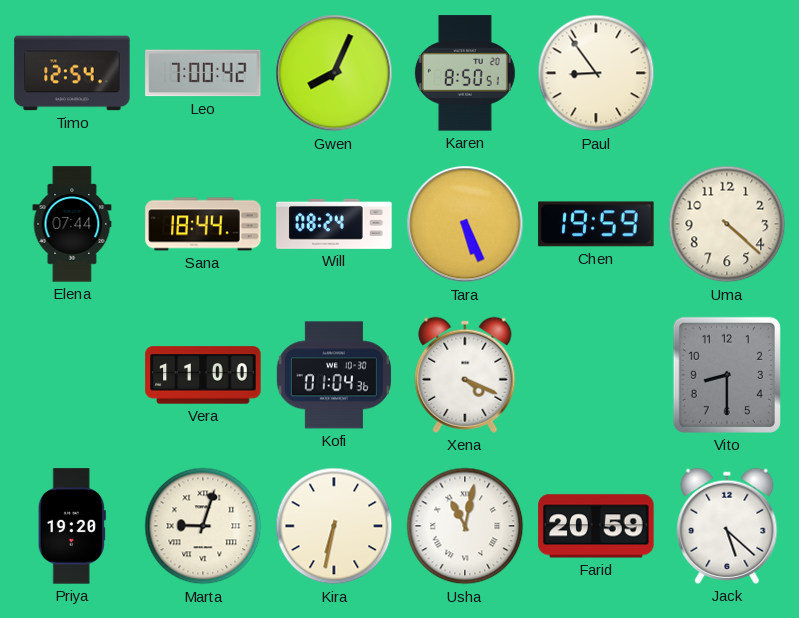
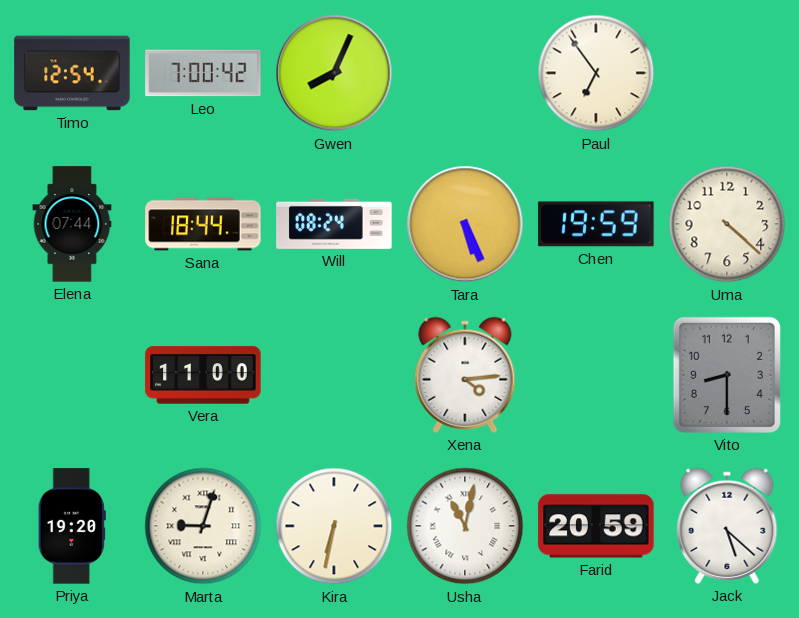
Karen: 8:50 -> none
Paul: 8:54 -> 6:54
Kofi: 01:04 -> none
Xena: 4:19 -> 4:14
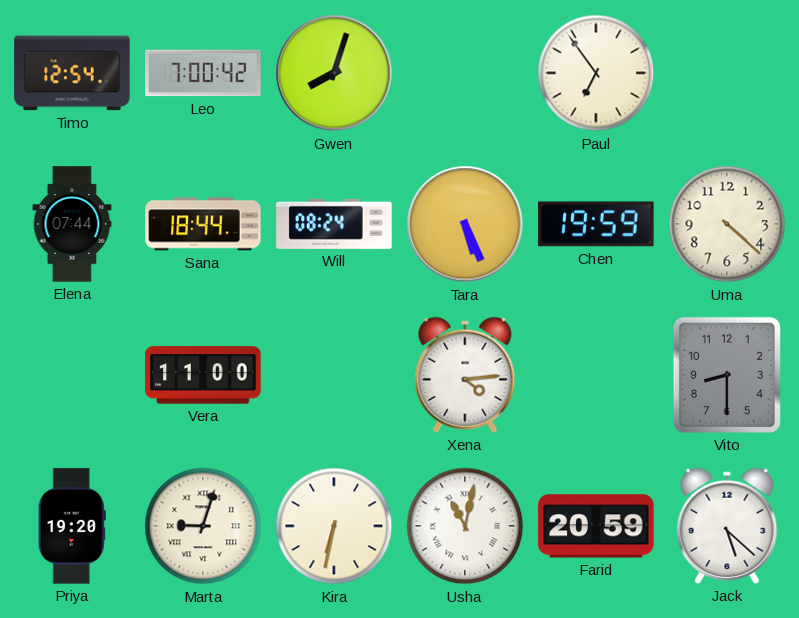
Gwen: 8:04 -> 8:03
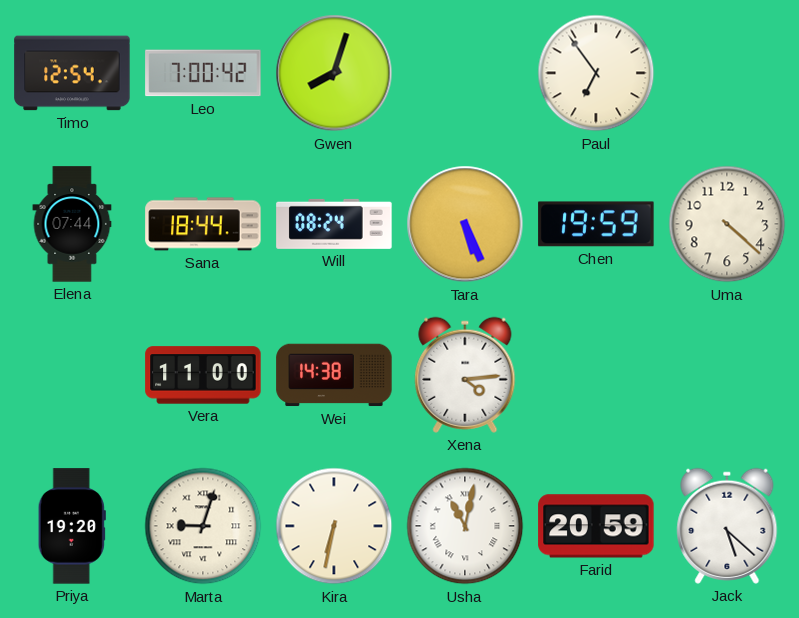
Wei: none -> 14:38
Vito: 8:30 -> none
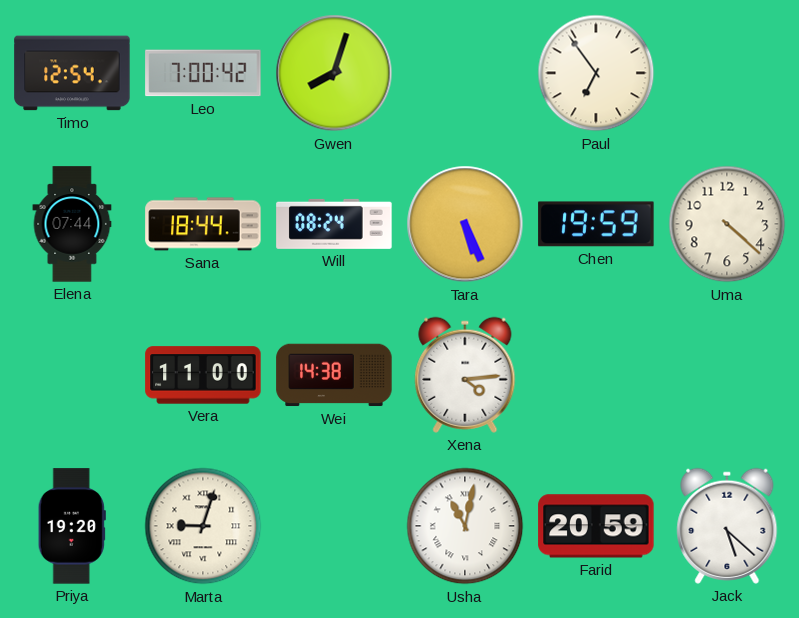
Kira: 6:32 -> none
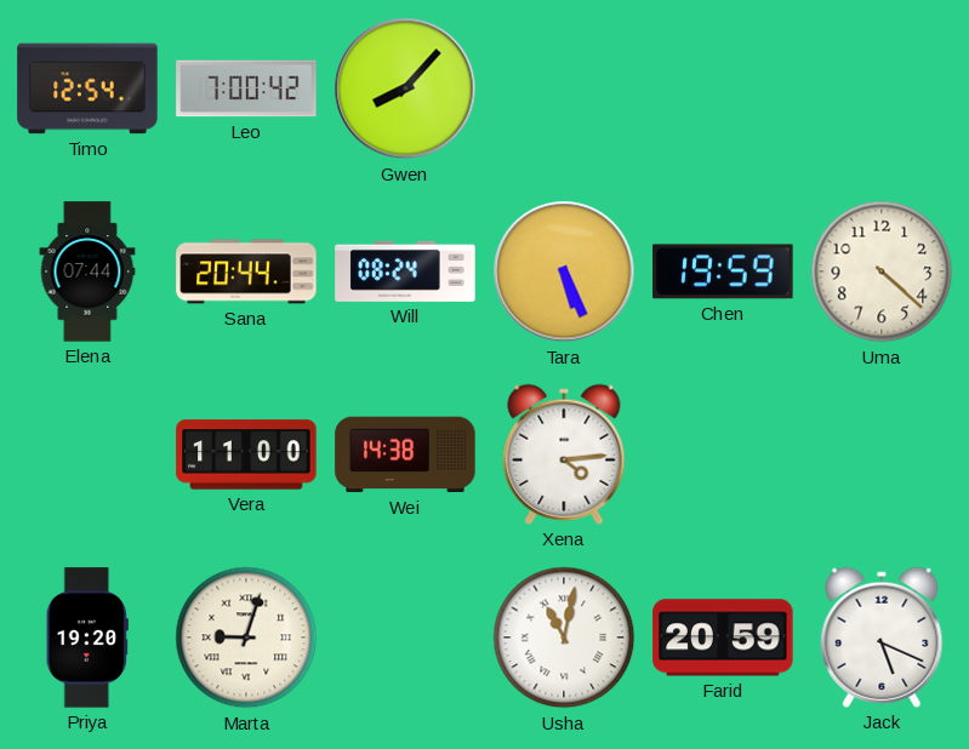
Gwen: 8:03 -> 8:07
Paul: 6:54 -> none
Sana: 18:44 -> 20:44
Jack: 5:22 -> 5:19
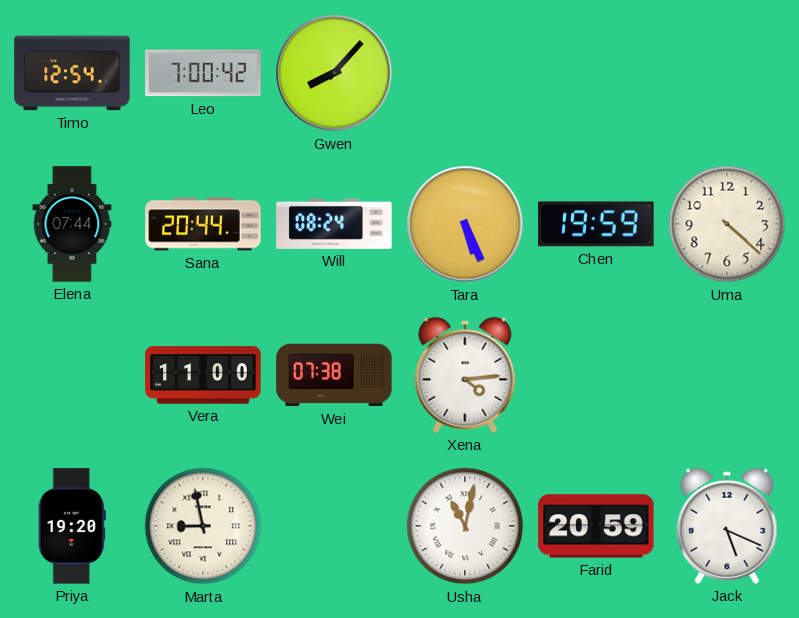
Wei: 14:38 -> 07:38
Marta: 9:03 -> 8:58
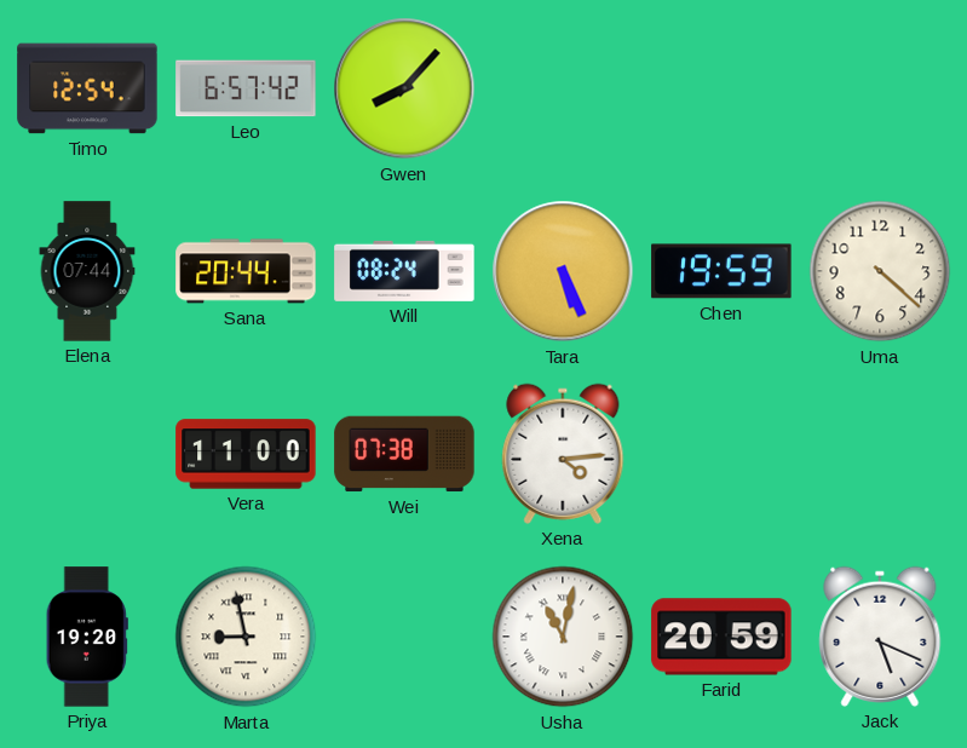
Leo: 7:00 -> 6:57
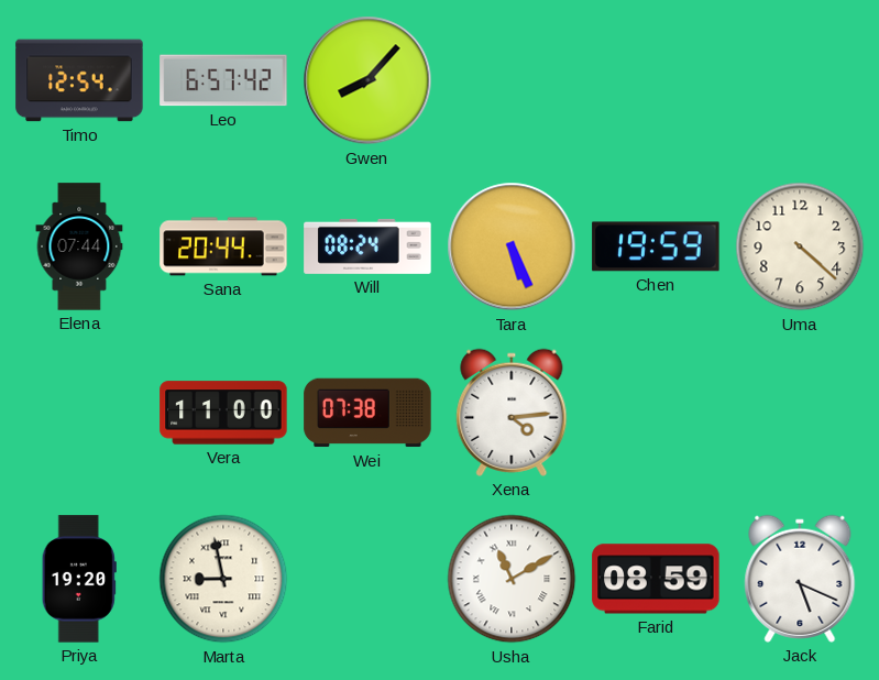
Usha: 11:02 -> 11:10
Farid: 20:59 -> 08:59
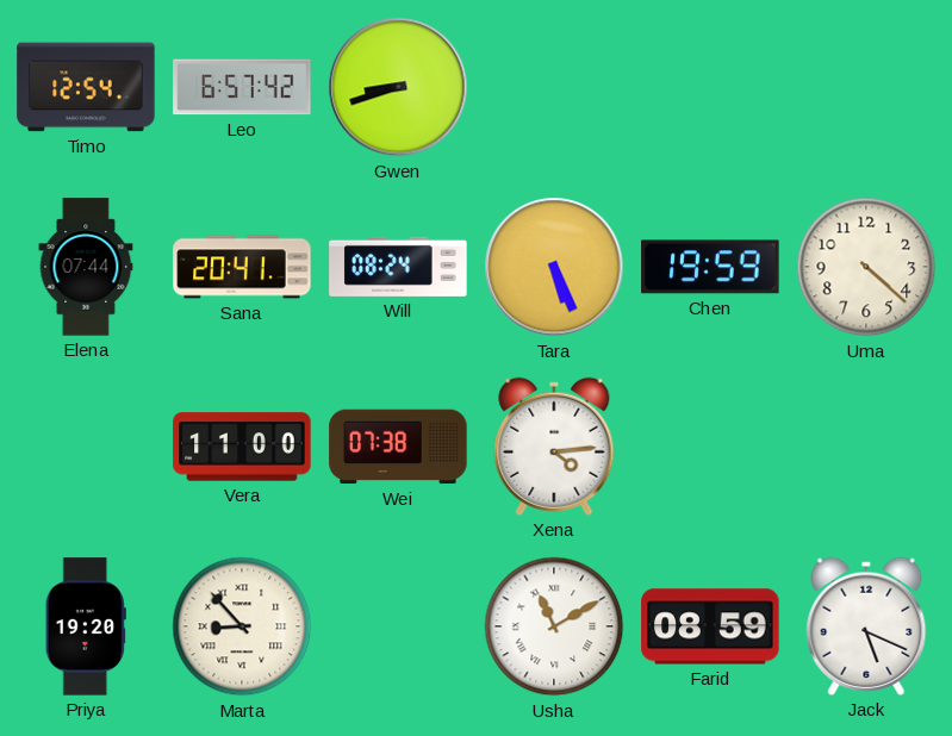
Gwen: 8:07 -> 8:42
Sana: 20:44 -> 20:41
Marta: 8:58 -> 8:53
